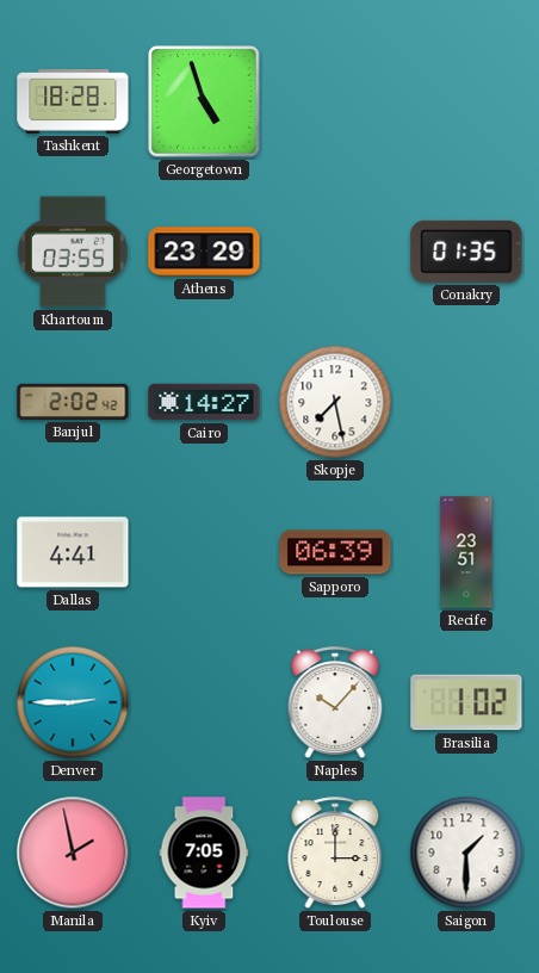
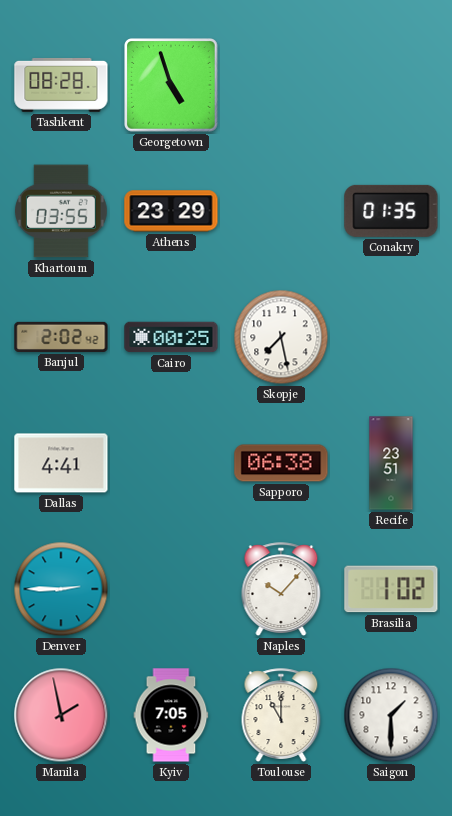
Tashkent: 18:28 -> 08:28
Cairo: 14:27 -> 00:25
Sapporo: 06:39 -> 06:38
Toulouse: 3:00 -> 11:00
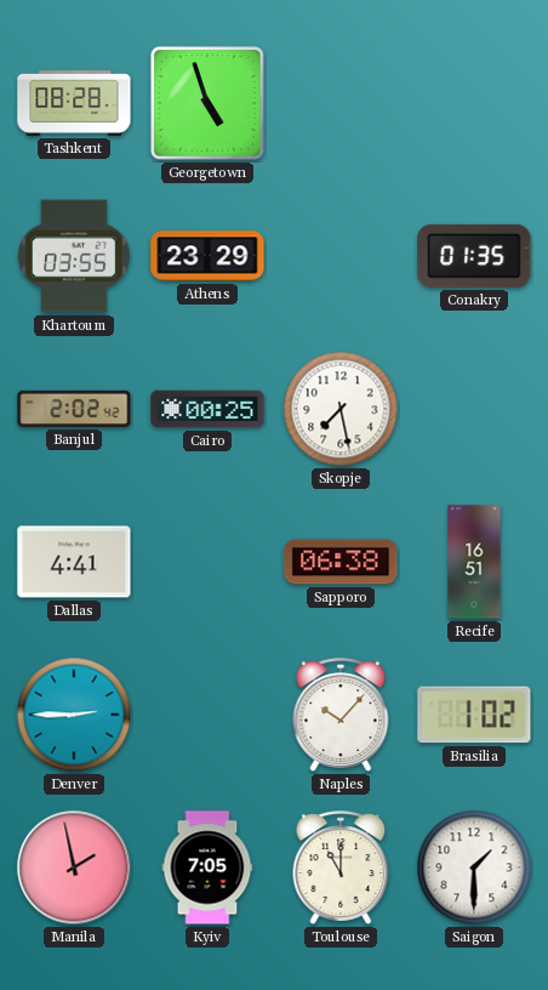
Recife: 23:51 -> 16:51
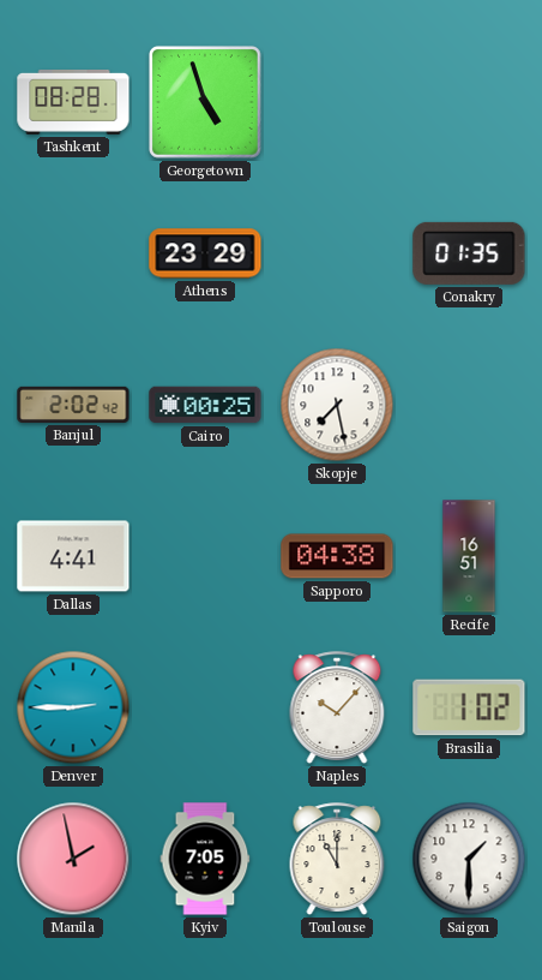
Khartoum: 03:55 -> none
Sapporo: 06:38 -> 04:38
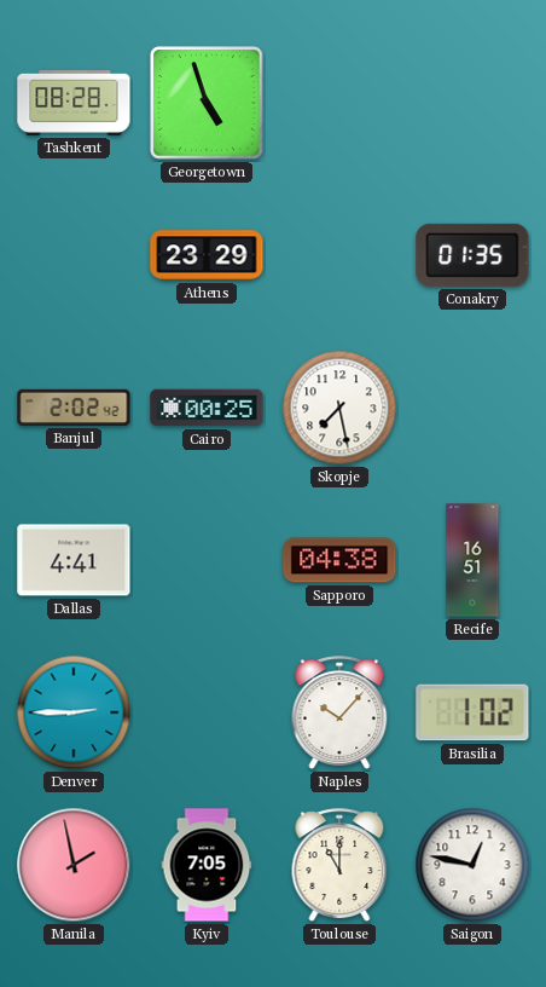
Saigon: 1:30 -> 12:47
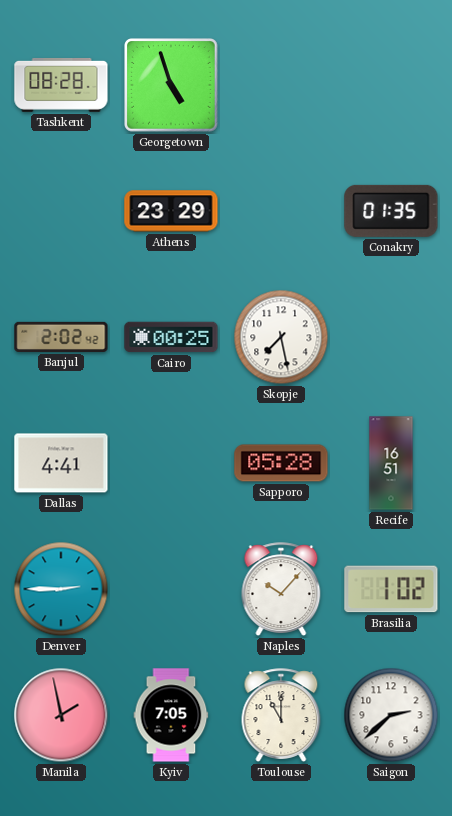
Sapporo: 04:38 -> 05:28
Saigon: 12:47 -> 2:38
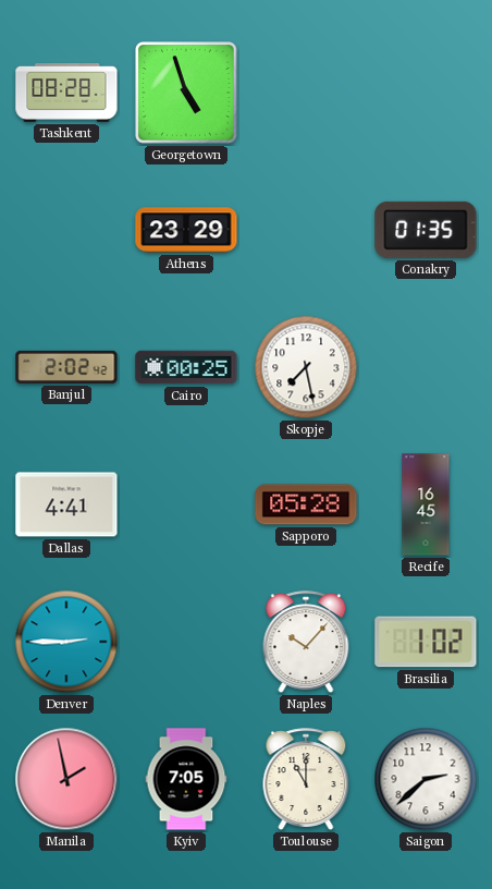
Recife: 16:51 -> 16:45
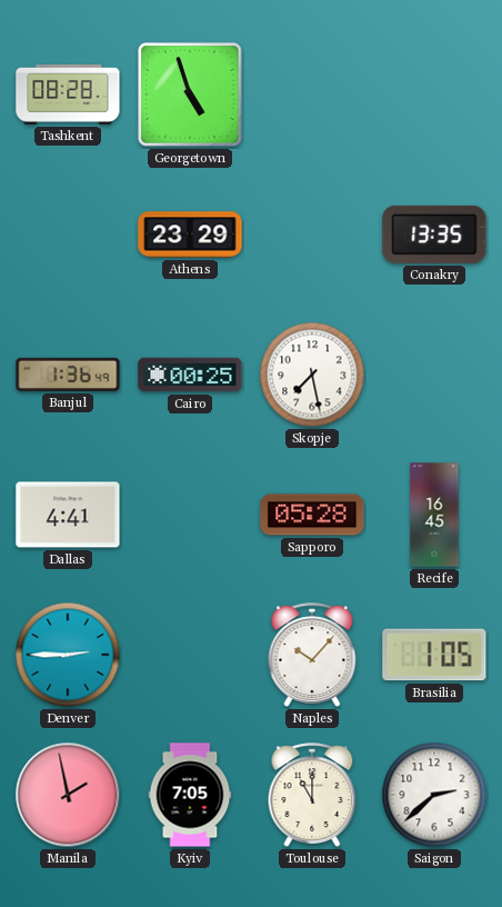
Conakry: 01:35 -> 13:35
Banjul: 2:02 -> 1:36
Brasilia: 1:02 -> 1:05
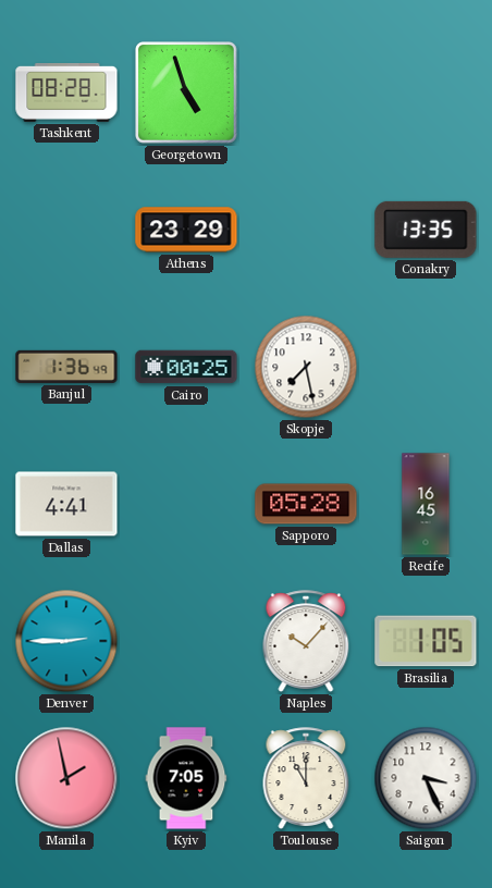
Saigon: 2:38 -> 3:26
